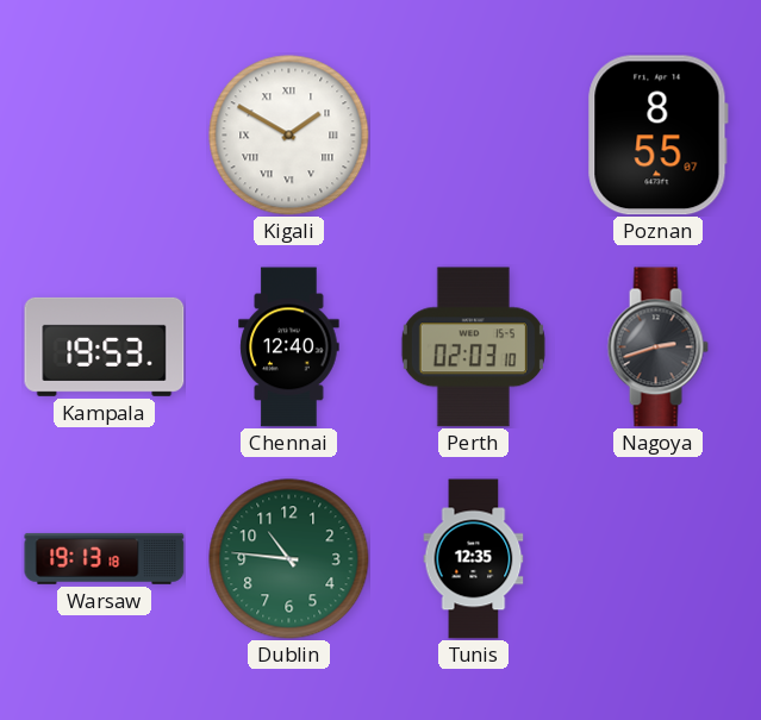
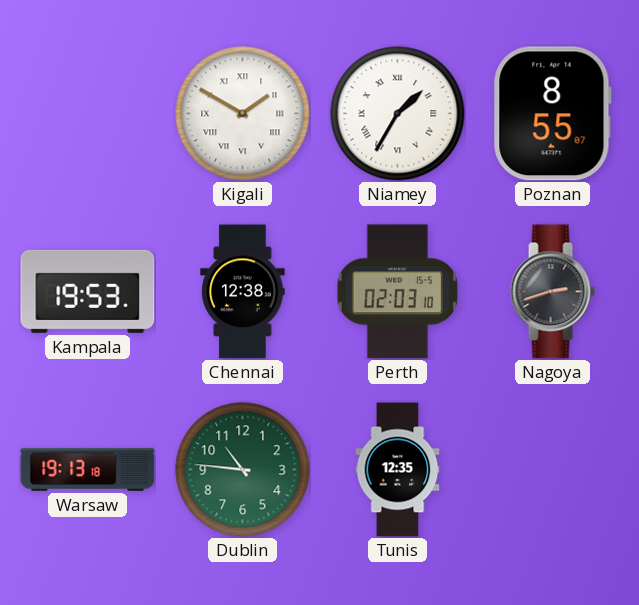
Niamey: none -> 1:35
Chennai: 12:40 -> 12:38
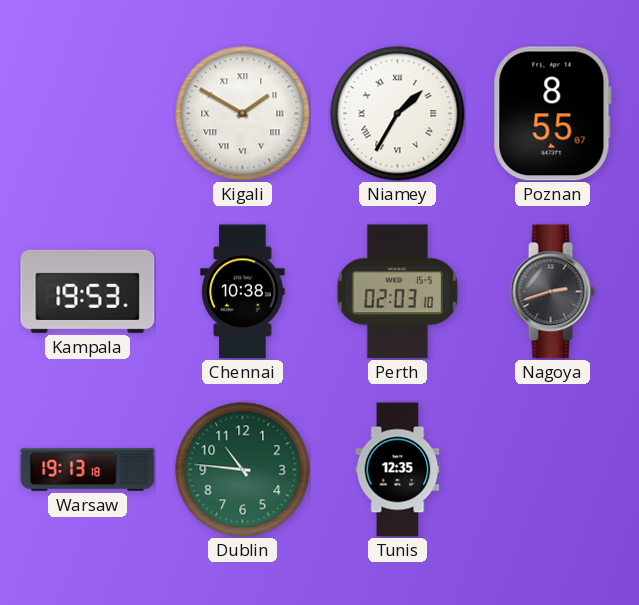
Chennai: 12:38 -> 10:38
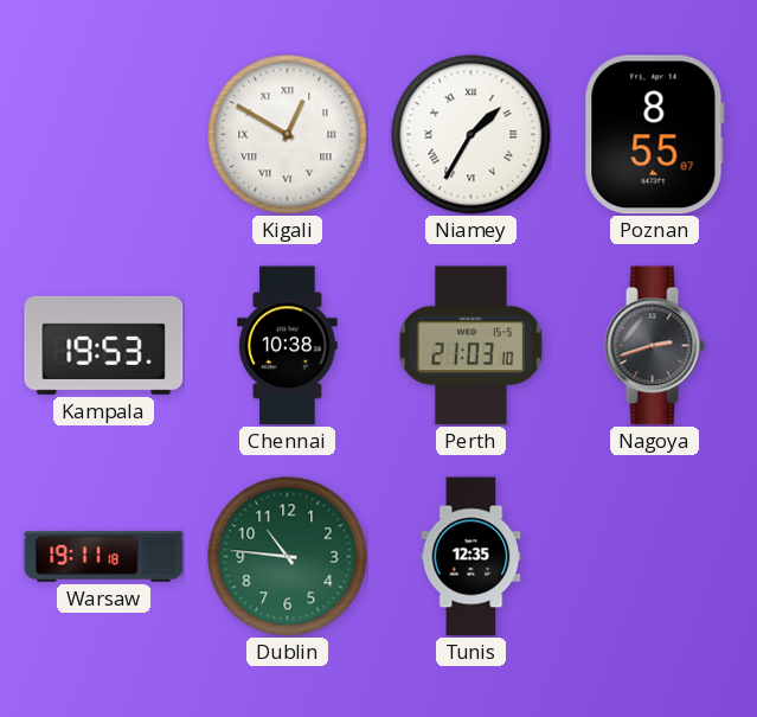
Kigali: 1:50 -> 12:50
Perth: 02:03 -> 21:03
Warsaw: 19:13 -> 19:11
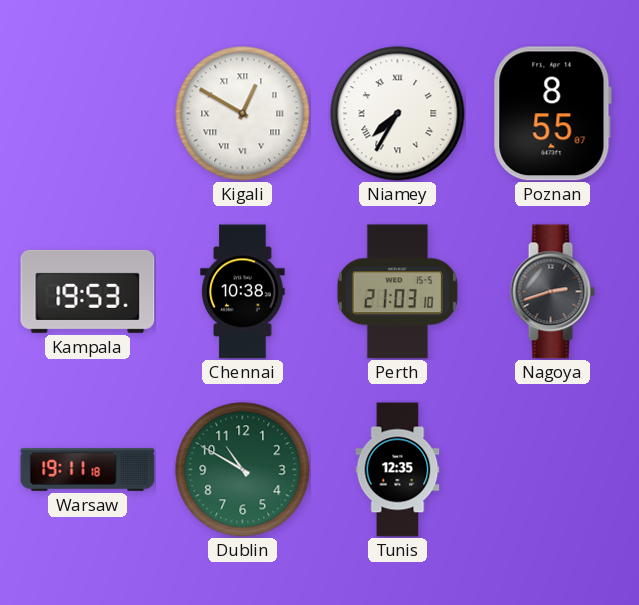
Niamey: 1:35 -> 7:35
Dublin: 10:46 -> 10:50
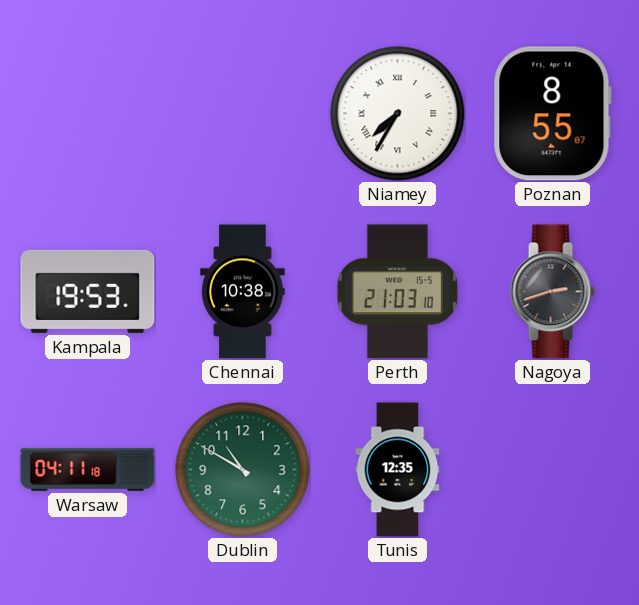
Kigali: 12:50 -> none
Warsaw: 19:11 -> 04:11
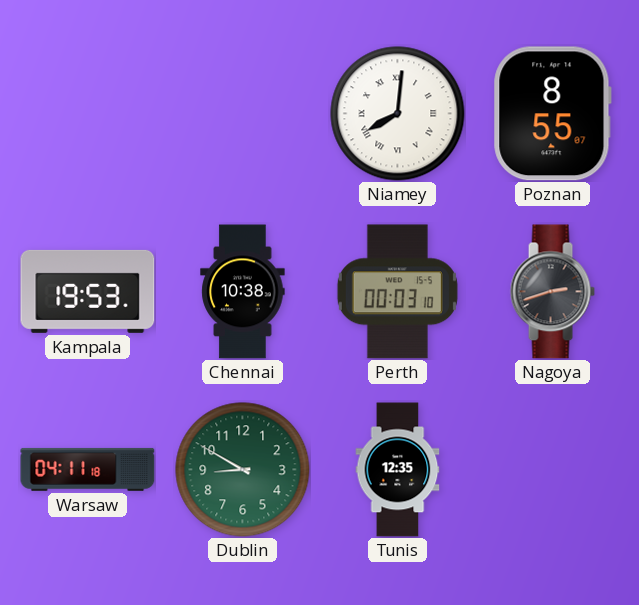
Niamey: 7:35 -> 8:01
Perth: 21:03 -> 00:03
Dublin: 10:50 -> 8:50
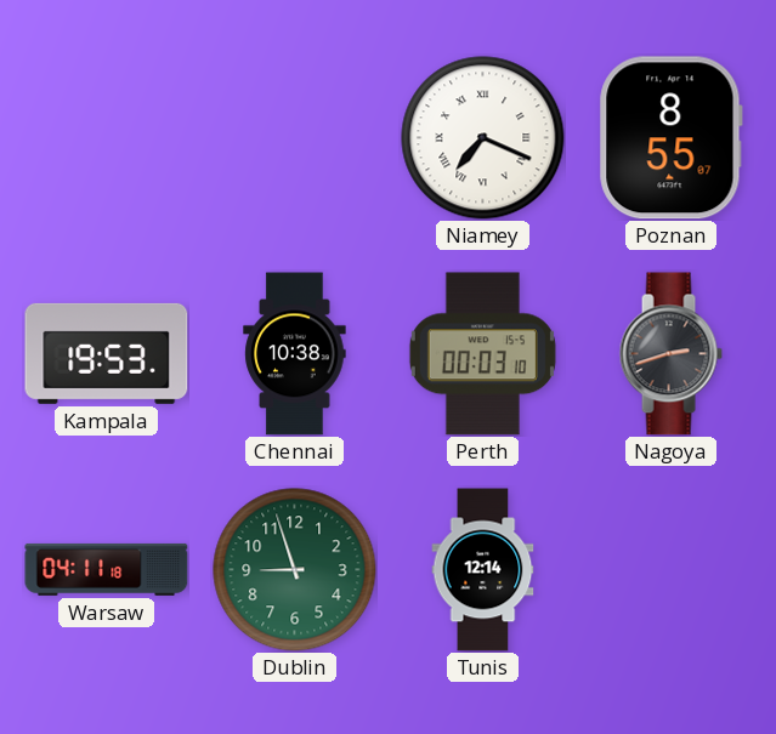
Niamey: 8:01 -> 7:19
Dublin: 8:50 -> 8:57
Tunis: 12:35 -> 12:14
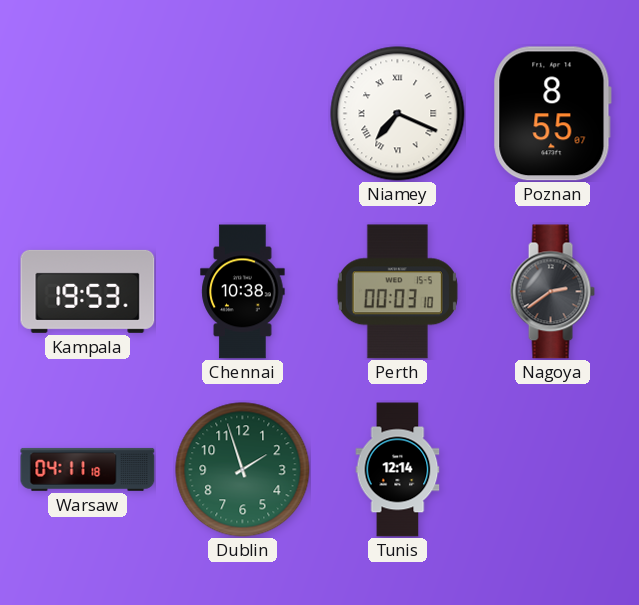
Nagoya: 2:42 -> 2:39
Dublin: 8:57 -> 1:57
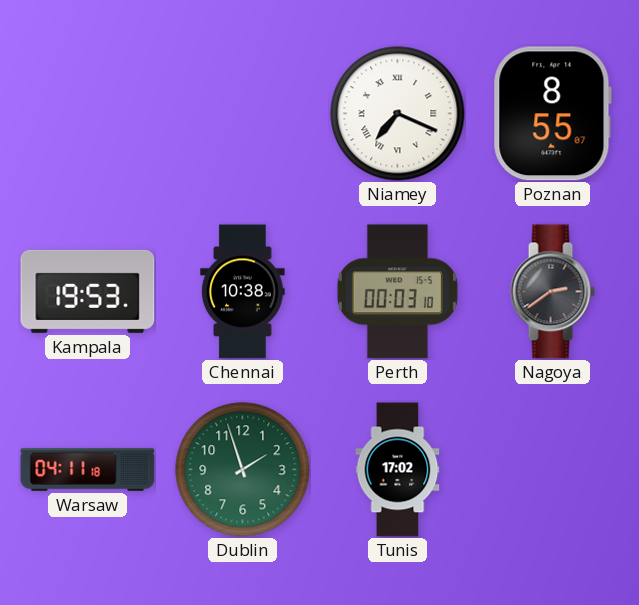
Tunis: 12:14 -> 17:02
